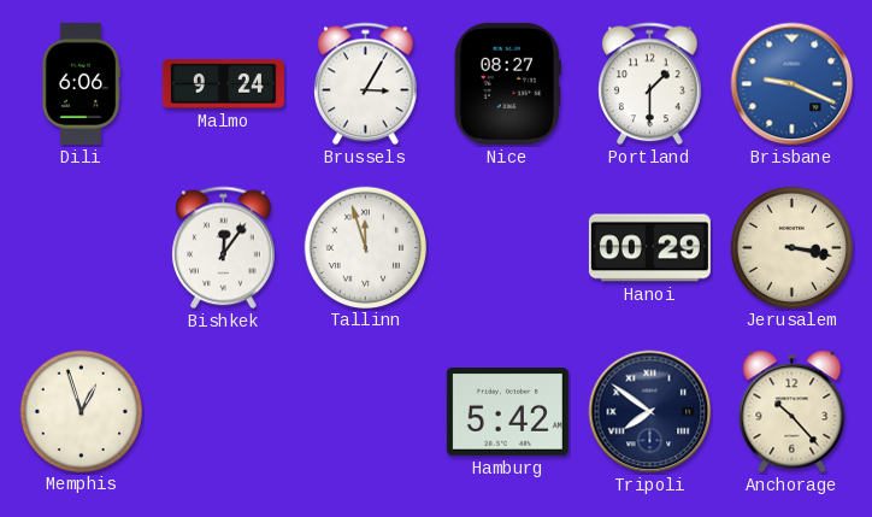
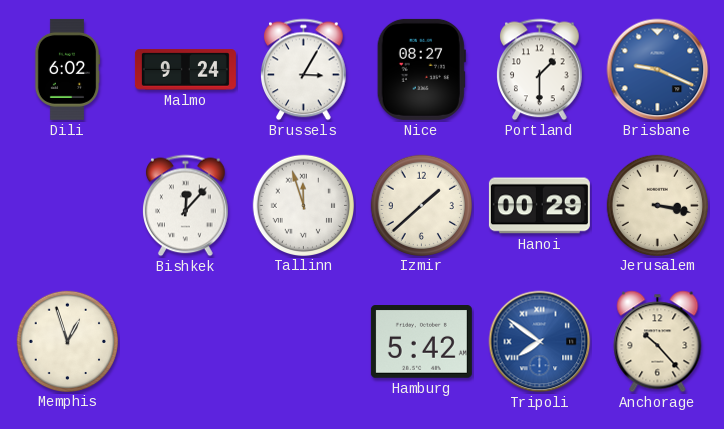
Dili: 6:06 -> 6:02
Bishkek: 12:06 -> 12:07
Izmir: none -> 1:38
Tripoli dial: navy -> blue
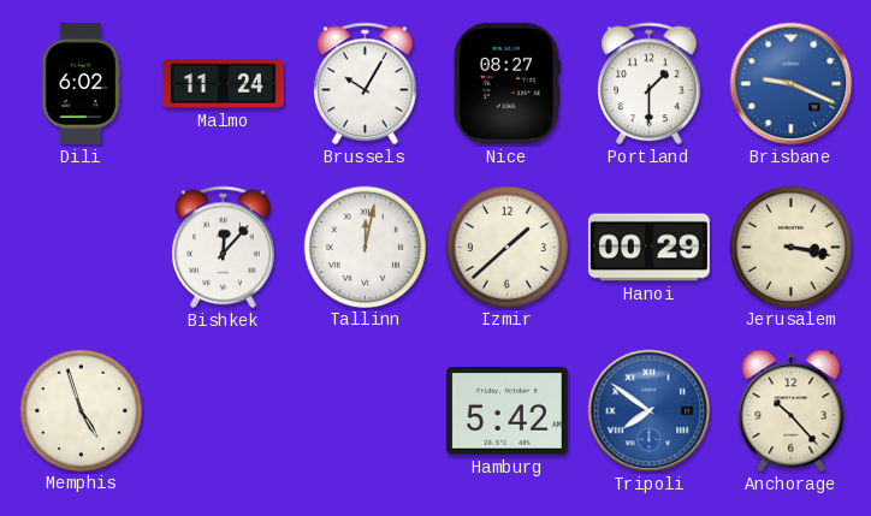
Malmo: 9:24 -> 11:24
Brussels: 3:05 -> 10:05
Tallinn: 11:57 -> 12:02
Memphis: 12:57 -> 4:57
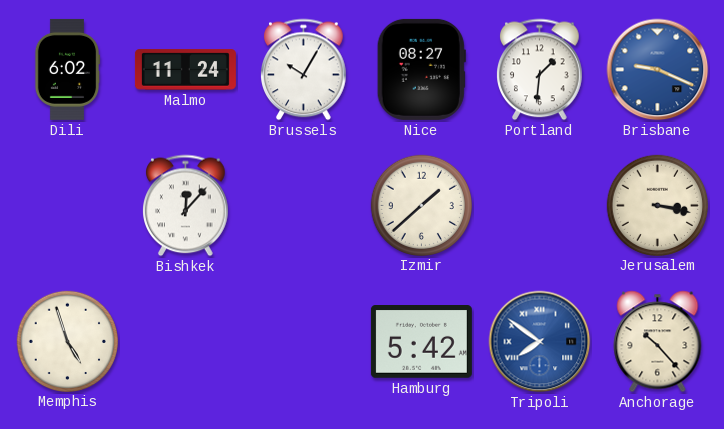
Portland: 1:30 -> 1:31
Tallinn: 12:02 -> none
Hanoi: 00:29 -> none
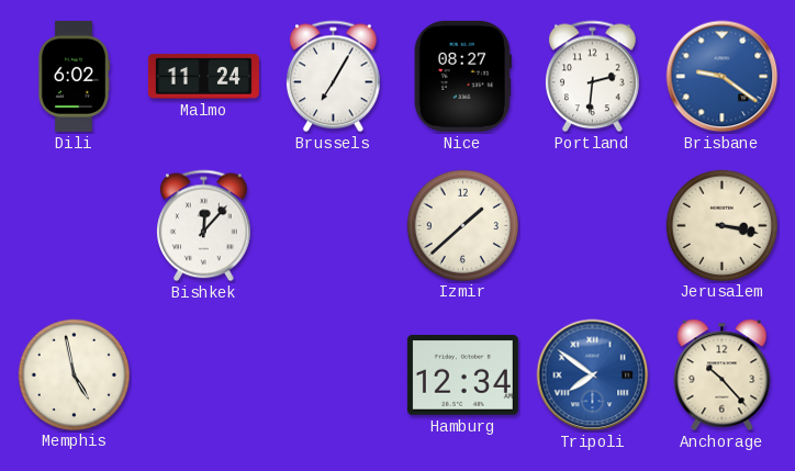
Brussels: 10:05 -> 7:05
Portland: 1:31 -> 2:31
Brisbane: 9:19 -> 9:21
Memphis: 4:57 -> 4:58
Hamburg: 5:42 -> 12:34
